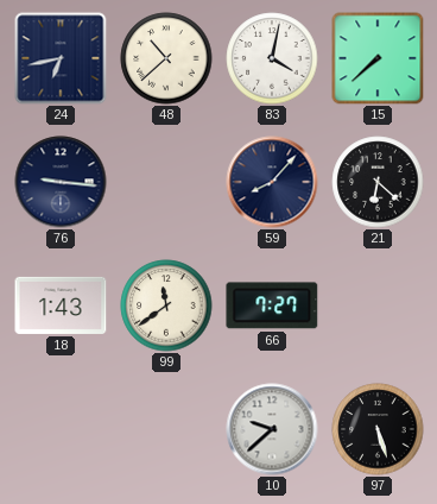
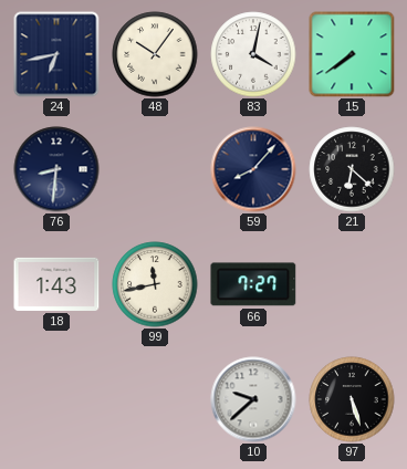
48: 10:38 -> 10:06
15: 7:38 -> 7:39
76: 9:16 -> 8:31
99: 11:39 -> 11:43
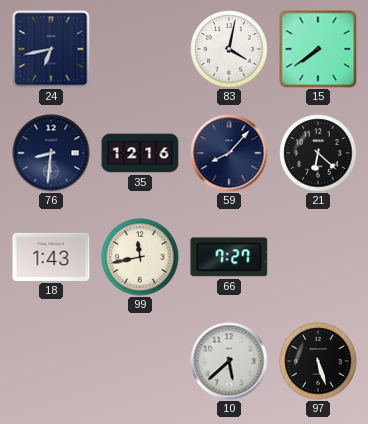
48: 10:06 -> none
35: none -> 12:16
10: 9:38 -> 5:38
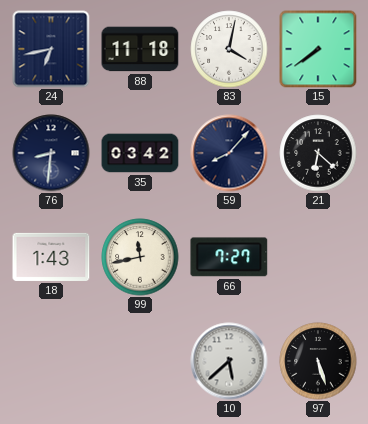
88: none -> 11:18
35: 12:16 -> 03:42
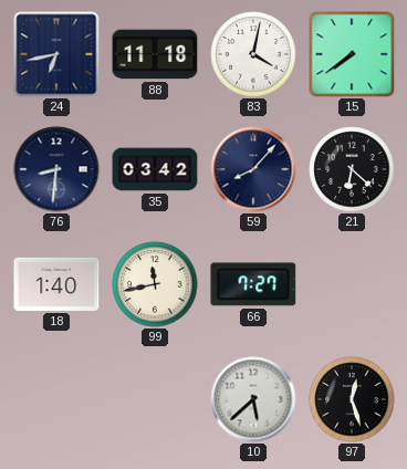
18: 1:43 -> 1:40
97: 5:27 -> 12:27
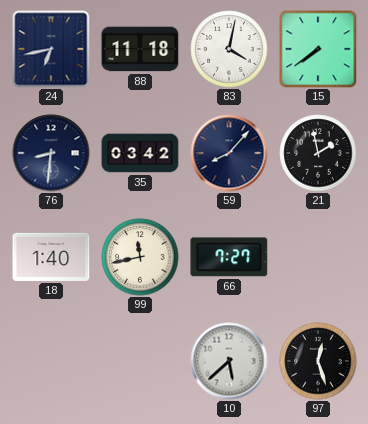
21: 6:22 -> 1:58
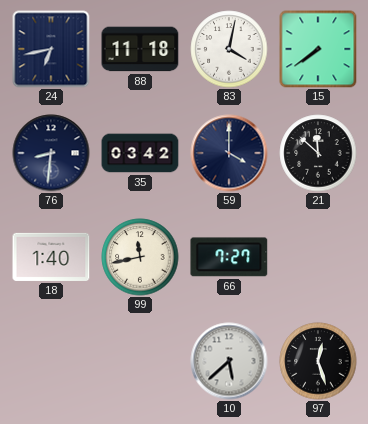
59: 8:07 -> 4:00
21: 1:58 -> 11:52
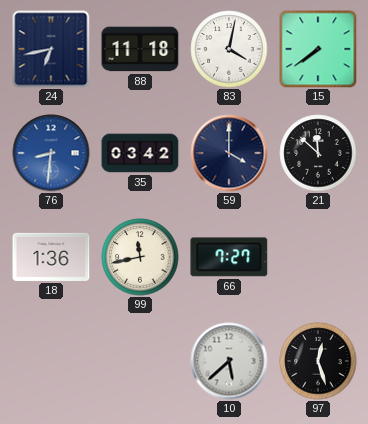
76 dial: navy -> blue
18: 1:40 -> 1:36
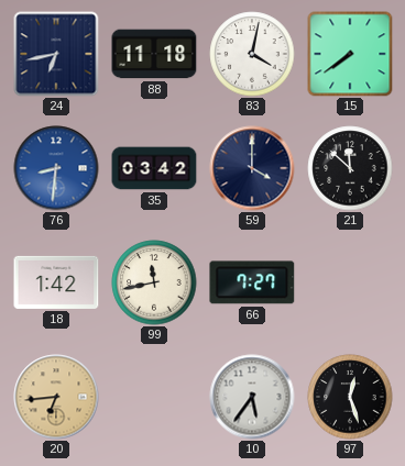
18: 1:36 -> 1:42
20: none -> 6:44
10: 5:38 -> 5:36
